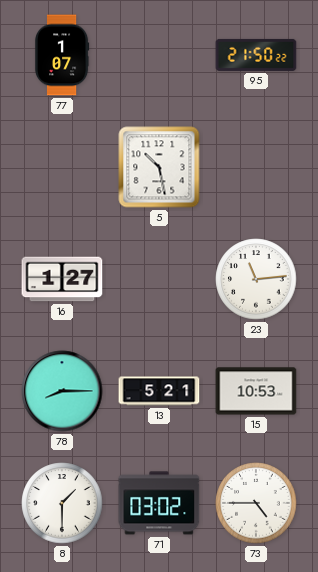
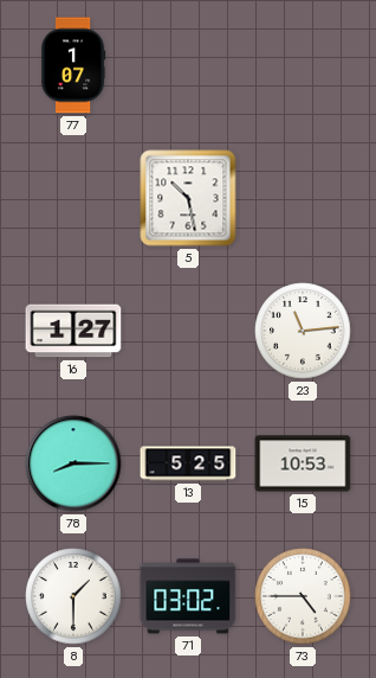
95: 21:50 -> none
13: 5:21 -> 5:25
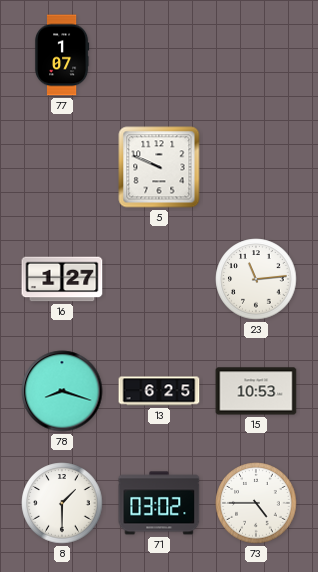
5: 10:28 -> 9:49
78: 8:15 -> 8:18
13: 5:25 -> 6:25
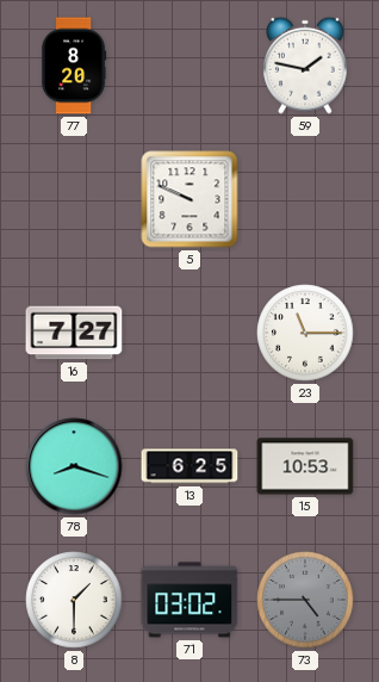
77: 1:07 -> 8:20
59: none -> 1:47
16: 1:27 -> 7:27
23: 11:14 -> 11:15
73 dial: white -> grey
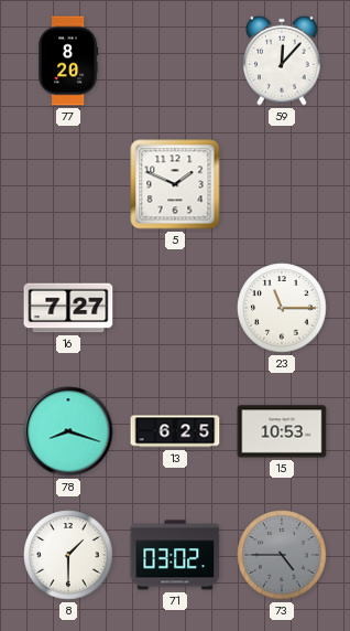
59: 1:47 -> 12:07
5: 9:49 -> 1:49
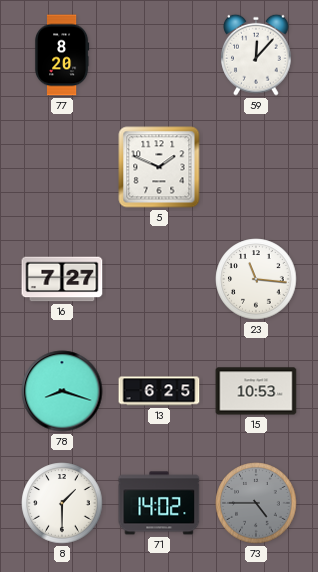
23: 11:15 -> 11:16
71: 03:02 -> 14:02
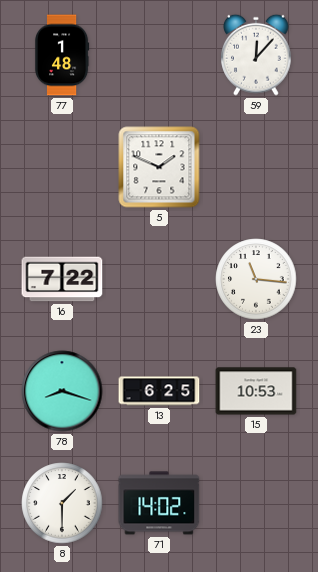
77: 8:20 -> 1:48
16: 7:27 -> 7:22
73: 4:45 -> none
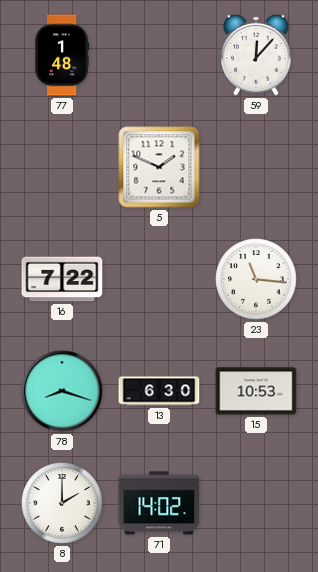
13: 6:25 -> 6:30
8: 1:30 -> 2:00
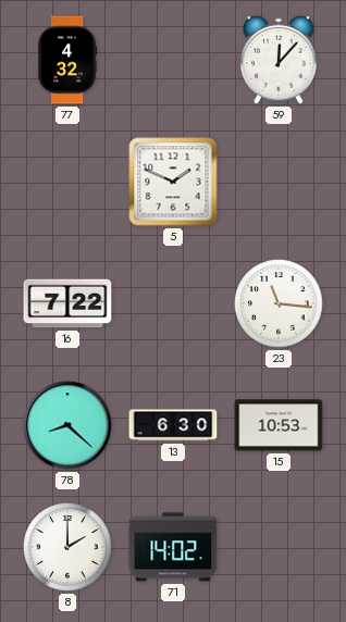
77: 1:48 -> 4:32
78: 8:18 -> 8:22
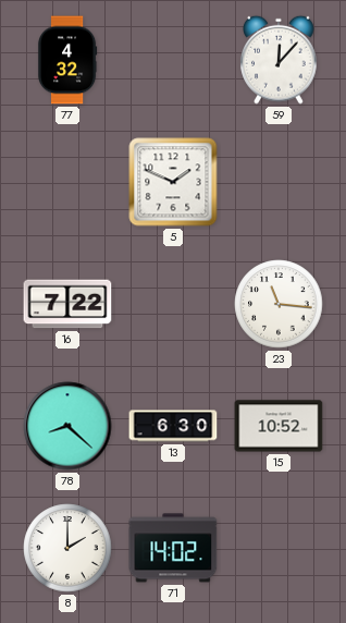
15: 10:53 -> 10:52
